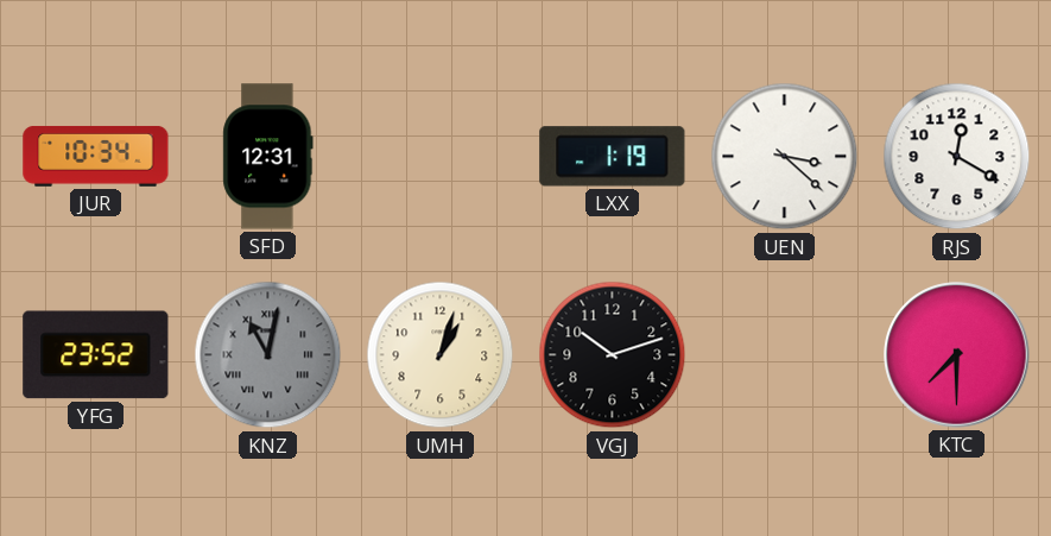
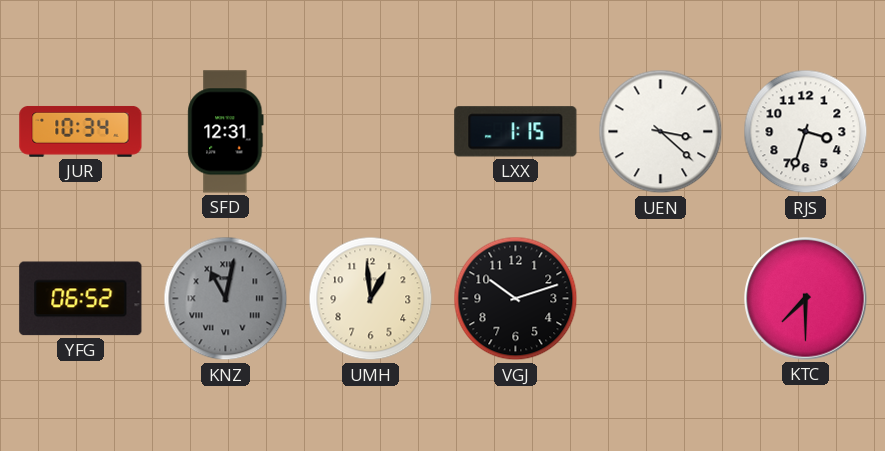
LXX: 1:19 -> 1:15
RJS: 12:20 -> 3:33
YFG: 23:52 -> 06:52
UMH: 1:03 -> 12:59
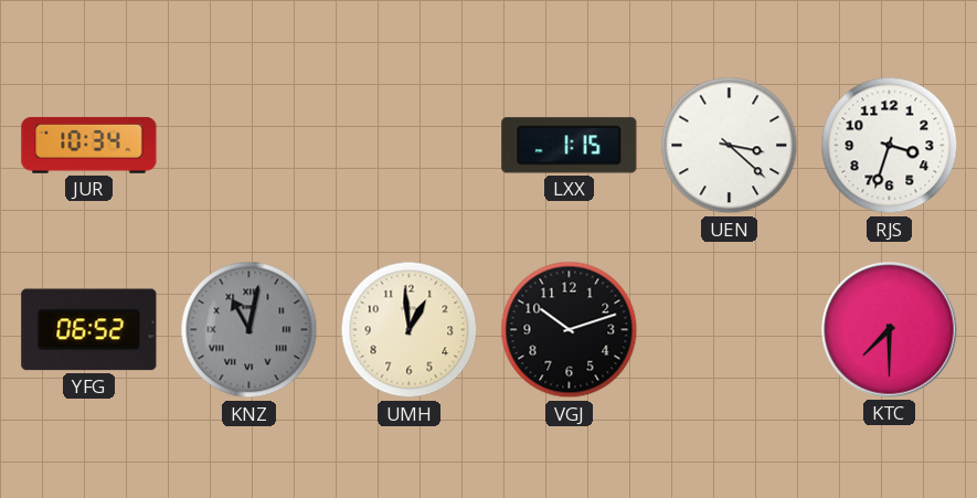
SFD: 12:31 -> none
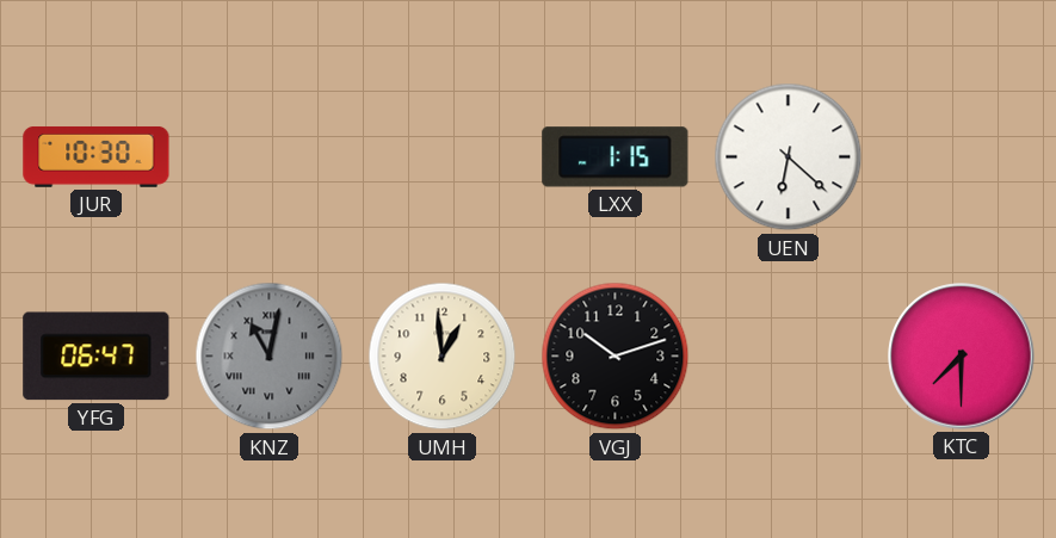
JUR: 10:34 -> 10:30
UEN: 3:22 -> 6:22
RJS: 3:33 -> none
YFG: 06:52 -> 06:47
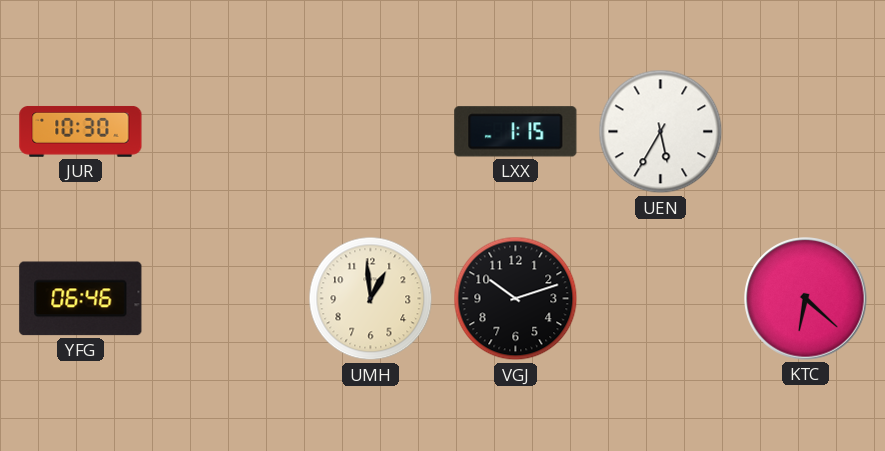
UEN: 6:22 -> 5:35
YFG: 06:47 -> 06:46
KNZ: 11:02 -> none
KTC: 7:30 -> 6:22
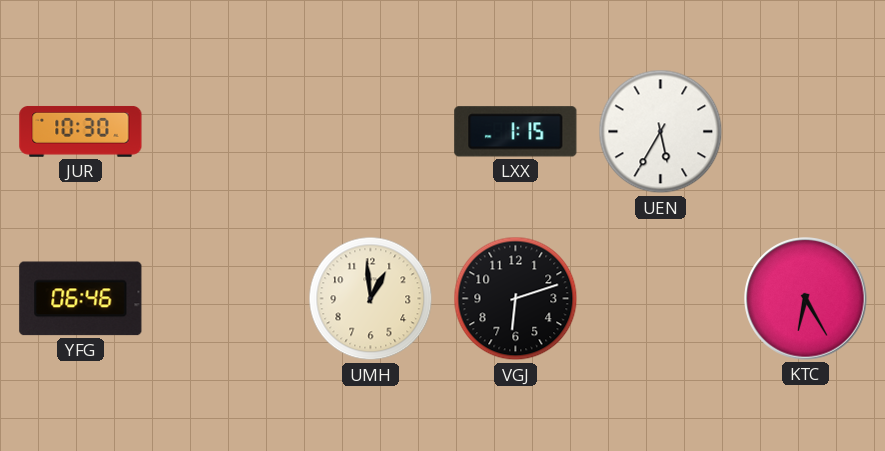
VGJ: 10:12 -> 6:12
KTC: 6:22 -> 6:25
